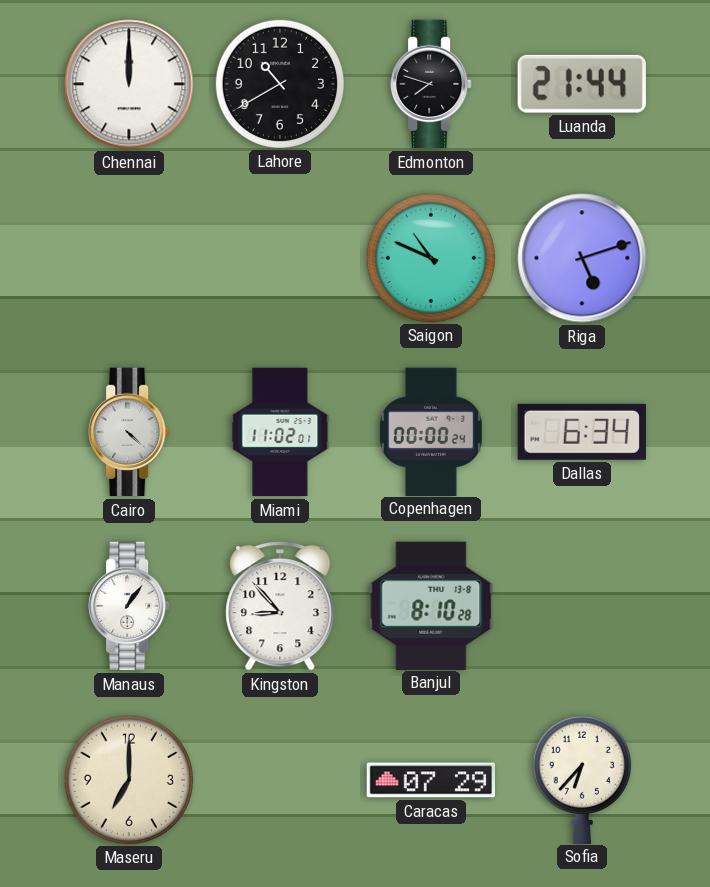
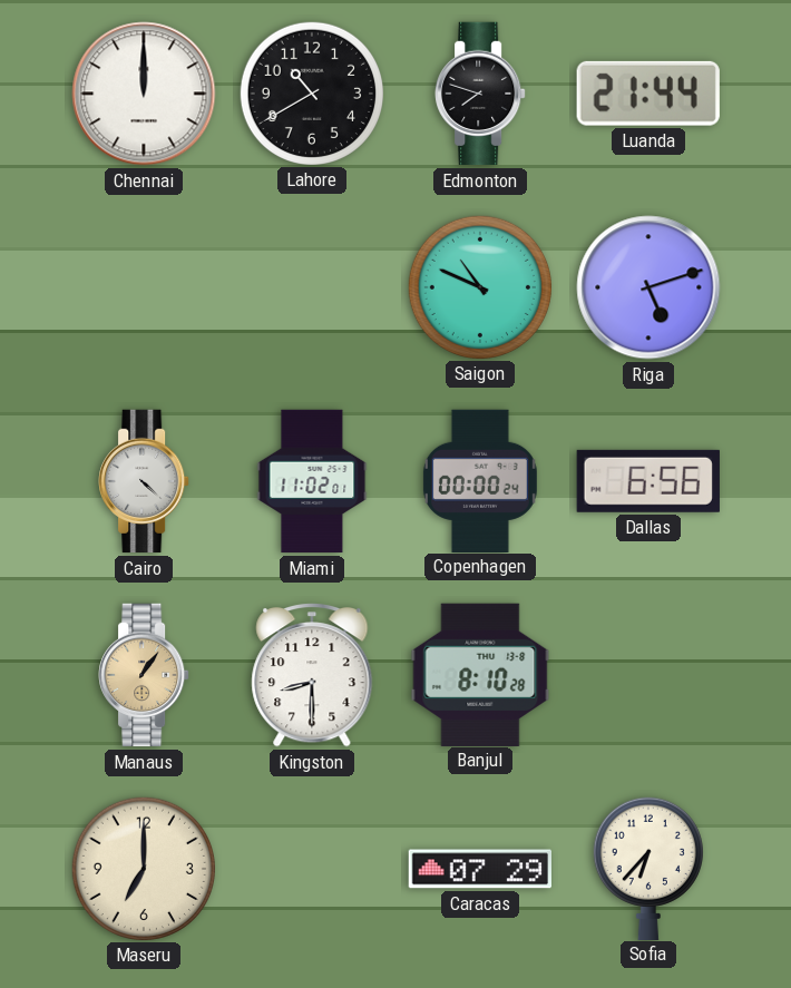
Dallas: 6:34 -> 6:56
Manaus dial: white -> champagne
Kingston: 8:53 -> 8:30
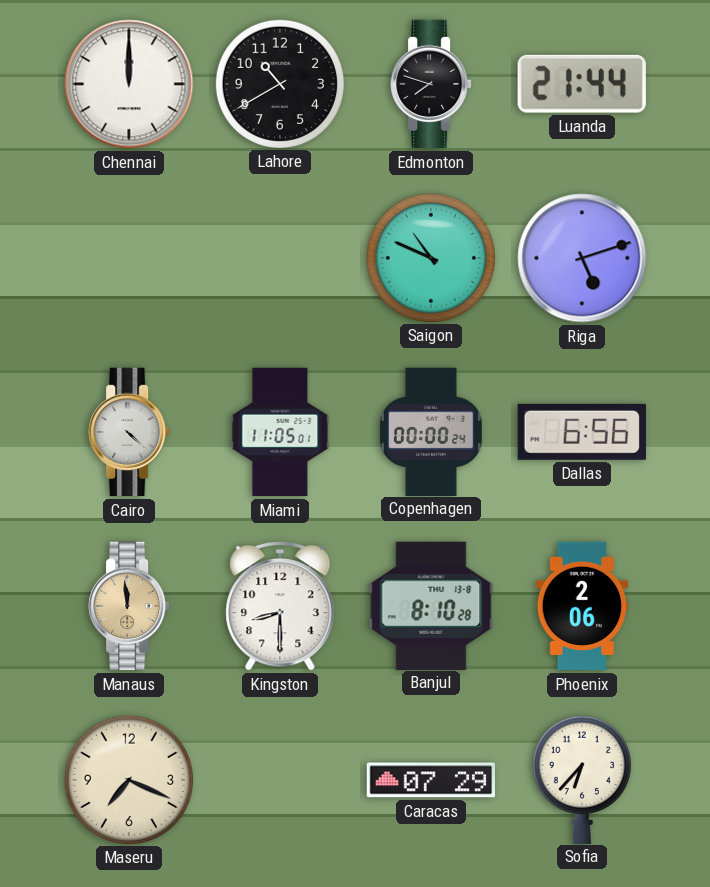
Miami: 11:02 -> 11:05
Manaus: 1:06 -> 11:59
Phoenix: none -> 2:06
Maseru: 7:00 -> 7:19
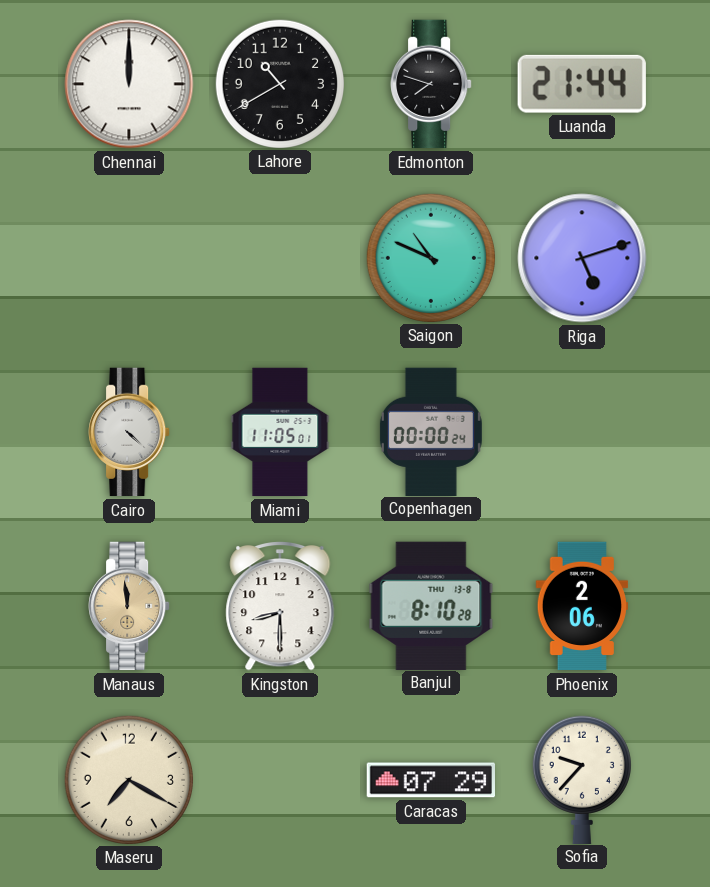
Dallas: 6:56 -> none
Maseru: 7:19 -> 7:20
Sofia: 6:37 -> 9:37
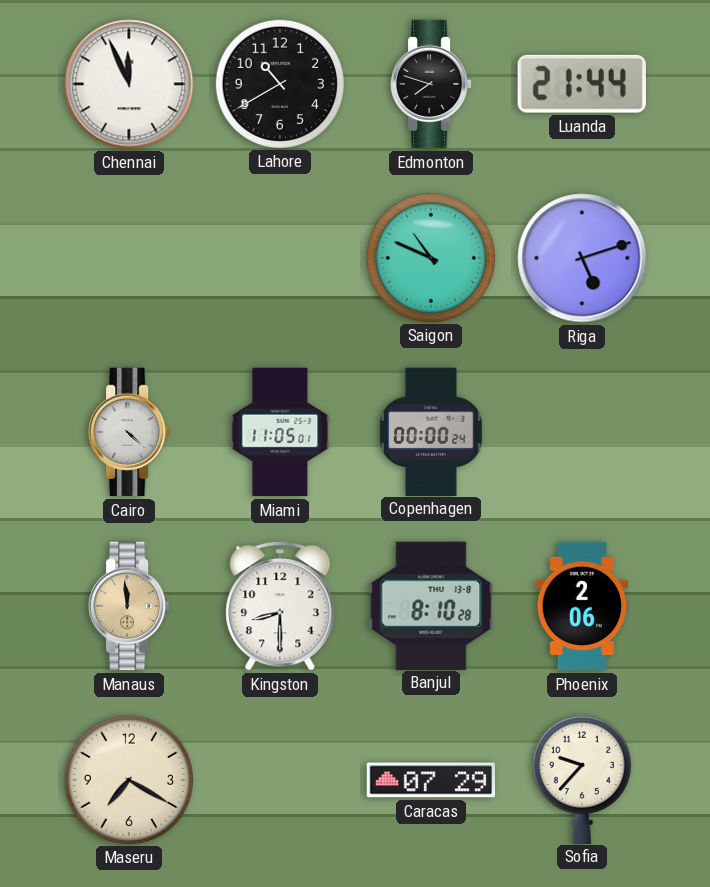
Chennai: 12:00 -> 11:56
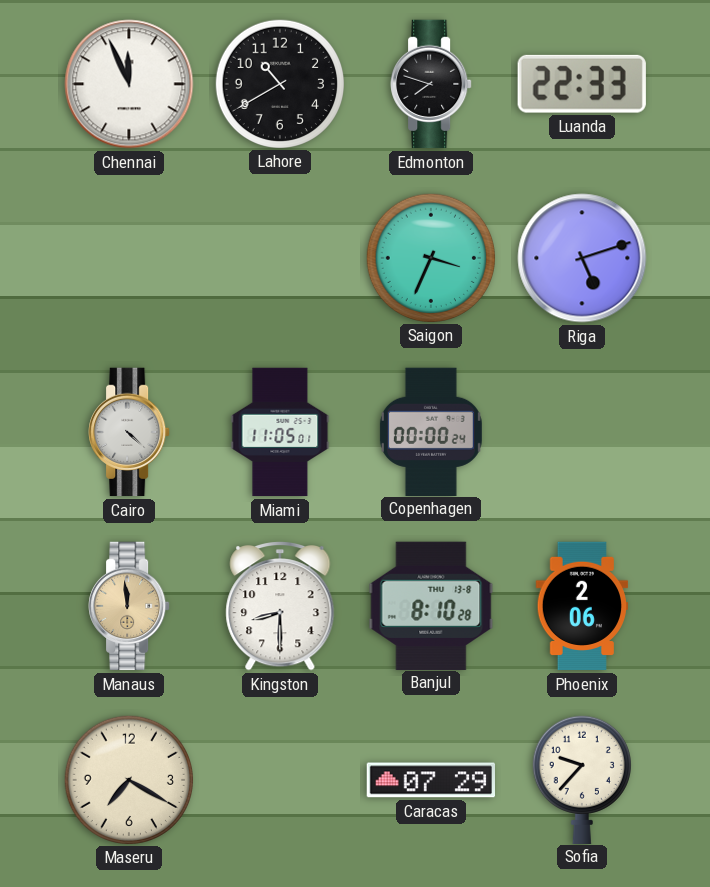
Luanda: 21:44 -> 22:33
Saigon: 10:49 -> 3:34
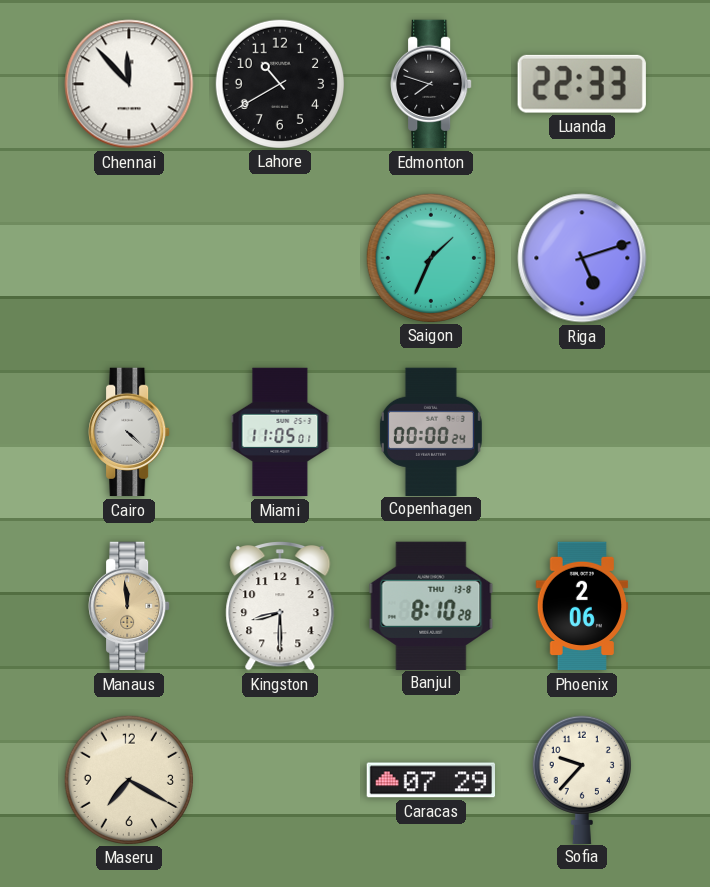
Chennai: 11:56 -> 11:53
Saigon: 3:34 -> 1:34
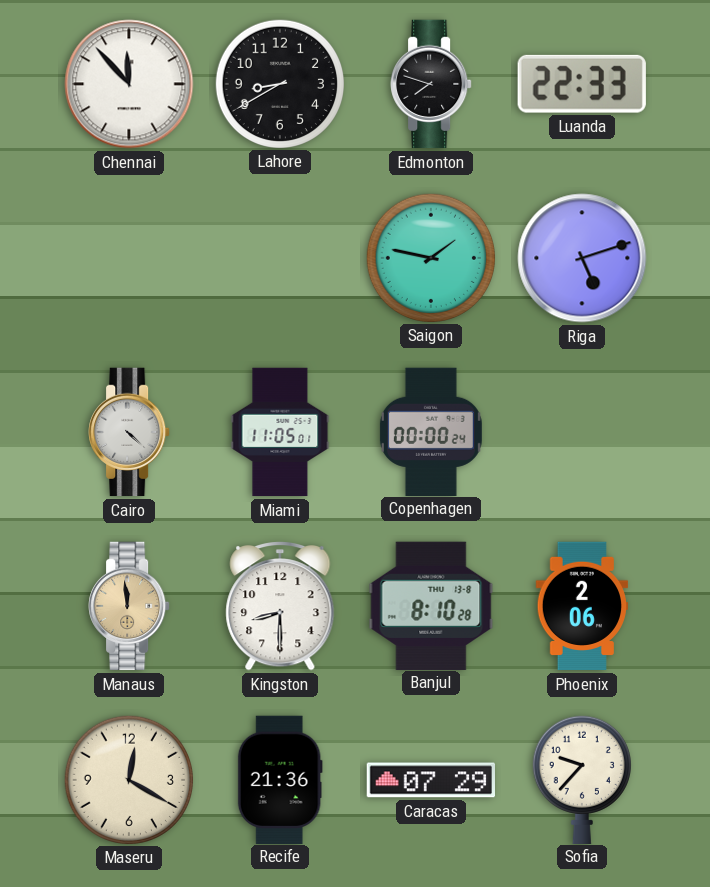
Lahore: 10:40 -> 8:40
Saigon: 1:34 -> 1:47
Maseru: 7:20 -> 12:20
Recife: none -> 21:36
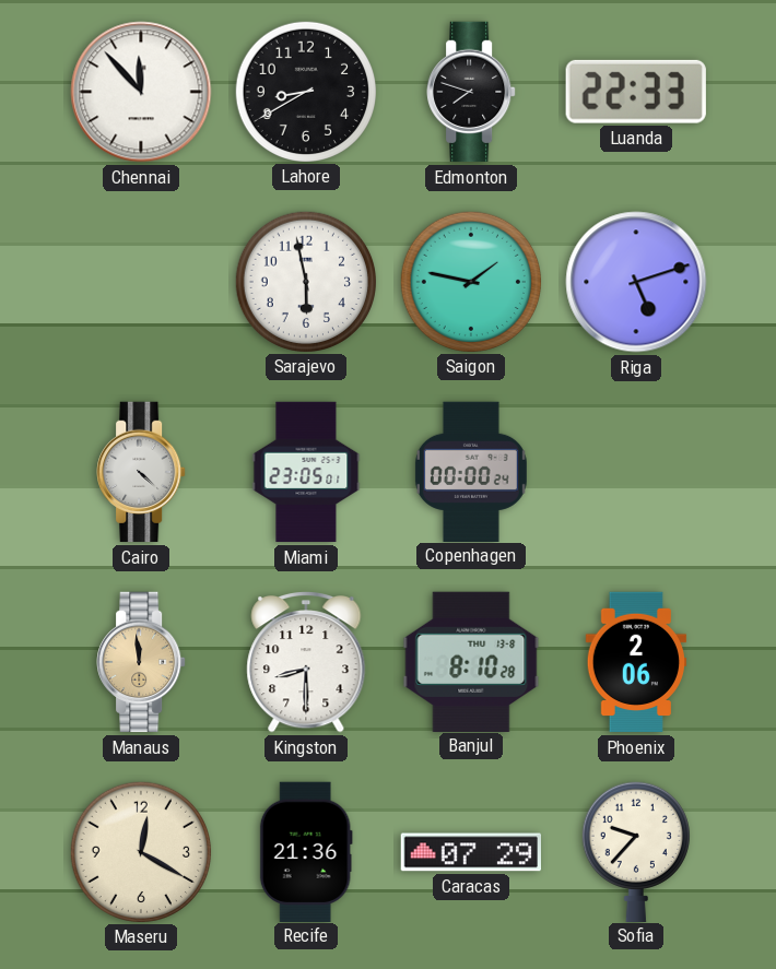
Sarajevo: none -> 5:58
Miami: 11:05 -> 23:05
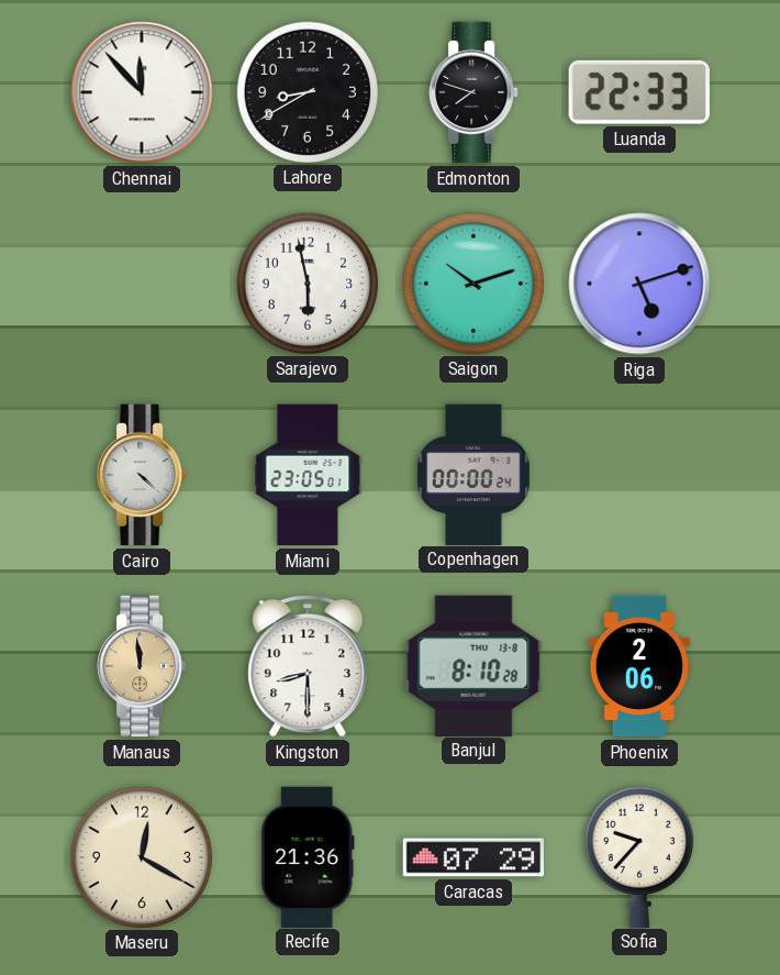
Saigon: 1:47 -> 10:12
